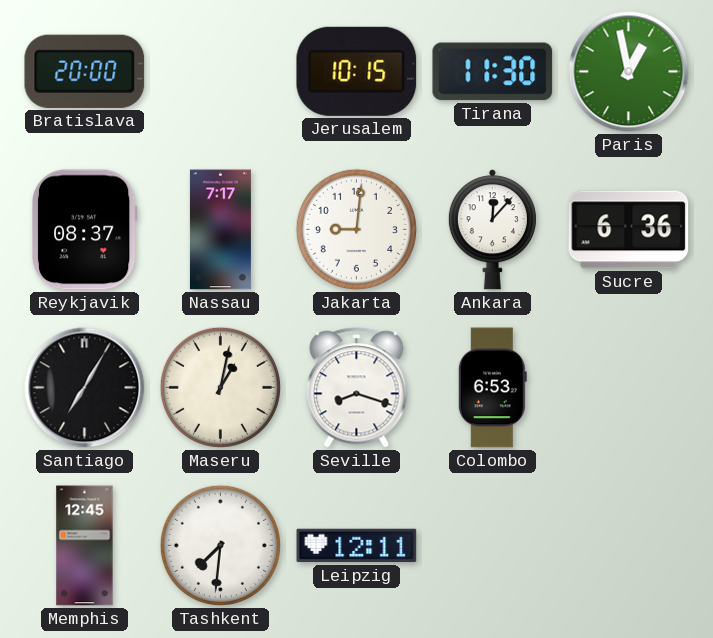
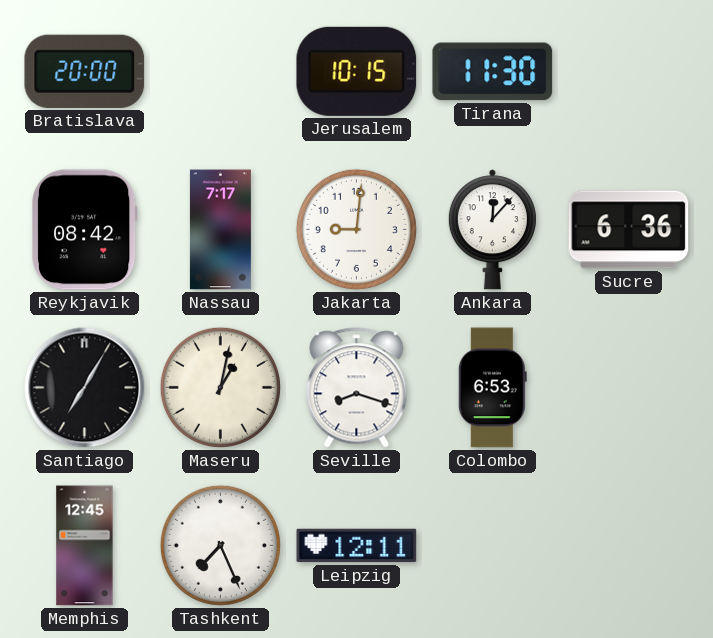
Paris: 12:58 -> none
Reykjavik: 08:37 -> 08:42
Tashkent: 7:31 -> 7:26
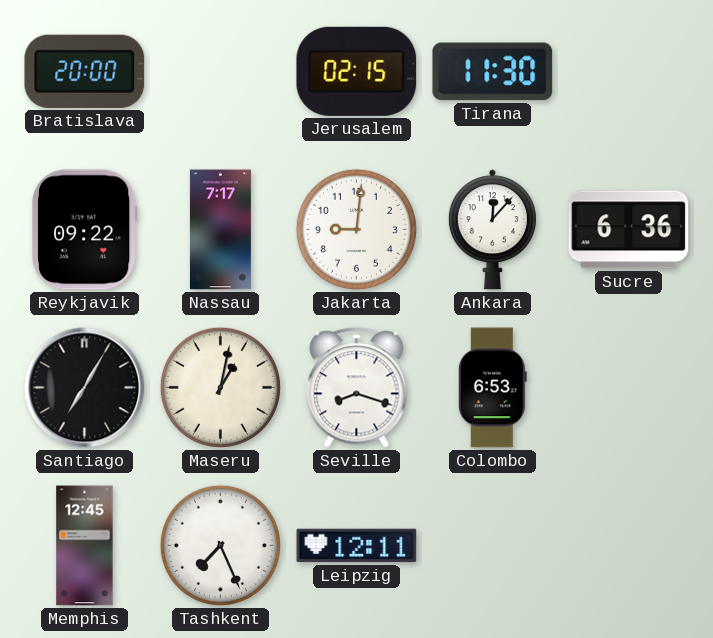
Jerusalem: 10:15 -> 02:15
Reykjavik: 08:42 -> 09:22
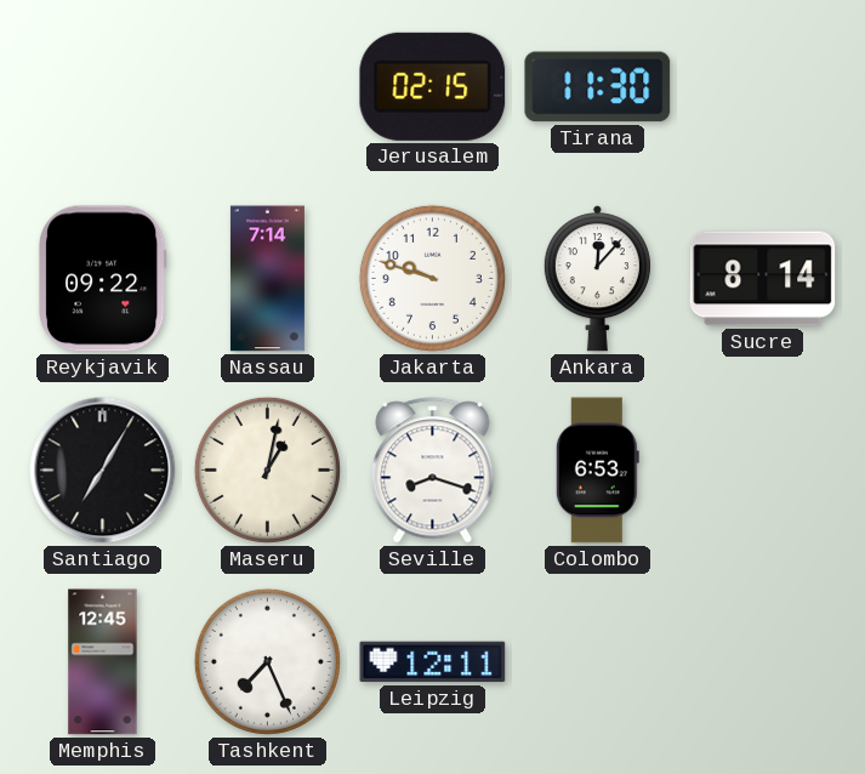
Bratislava: 20:00 -> none
Nassau: 7:17 -> 7:14
Jakarta: 9:01 -> 9:48
Sucre: 6:36 -> 8:14
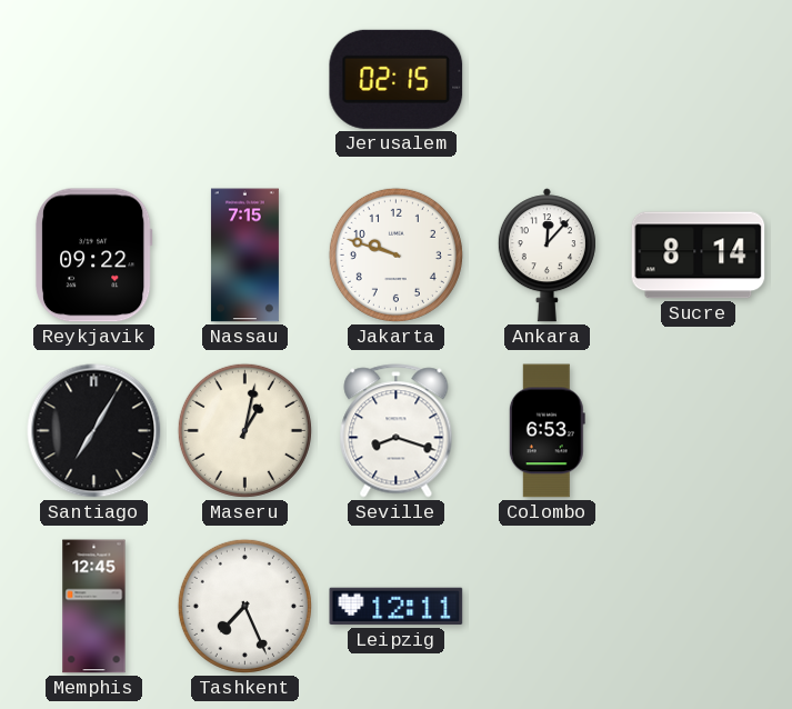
Tirana: 11:30 -> none
Nassau: 7:14 -> 7:15
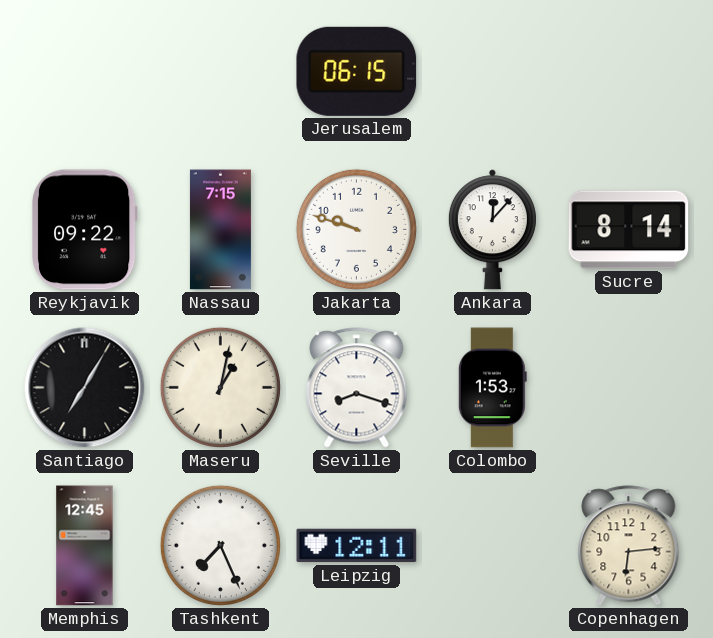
Jerusalem: 02:15 -> 06:15
Colombo: 6:53 -> 1:53
Copenhagen: none -> 6:14
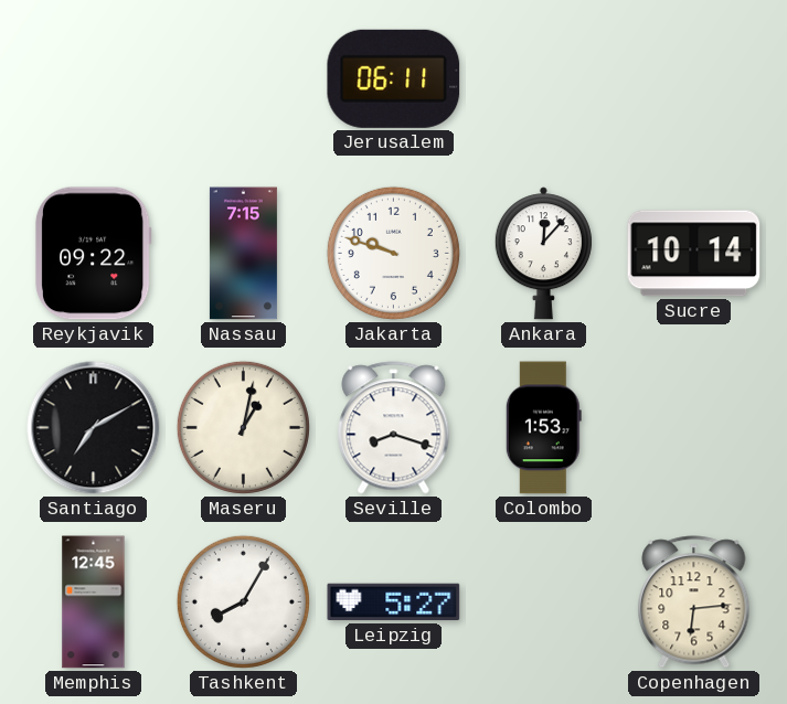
Jerusalem: 06:15 -> 06:11
Sucre: 8:14 -> 10:14
Santiago: 7:05 -> 7:10
Tashkent: 7:26 -> 8:05
Leipzig: 12:11 -> 5:27
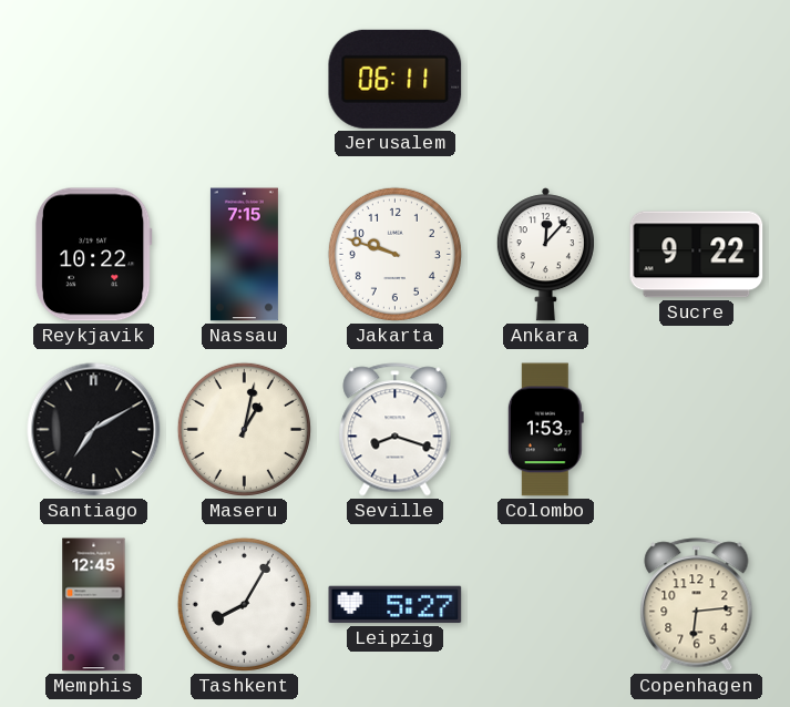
Reykjavik: 09:22 -> 10:22
Sucre: 10:14 -> 9:22
